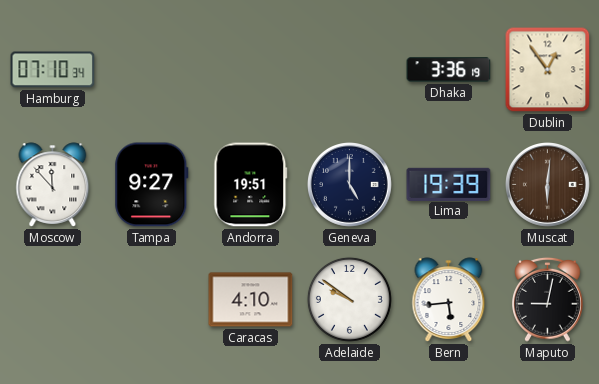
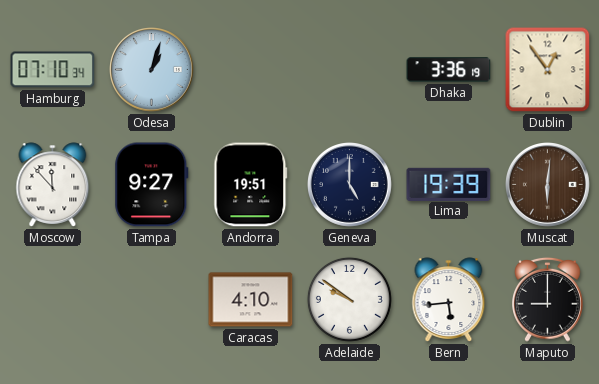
Odesa: none -> 1:03
Maputo: 9:02 -> 9:00
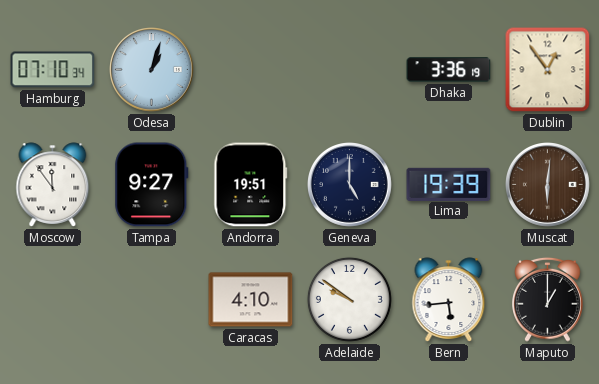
Moscow: 11:53 -> 11:54
Maputo: 9:00 -> 1:00
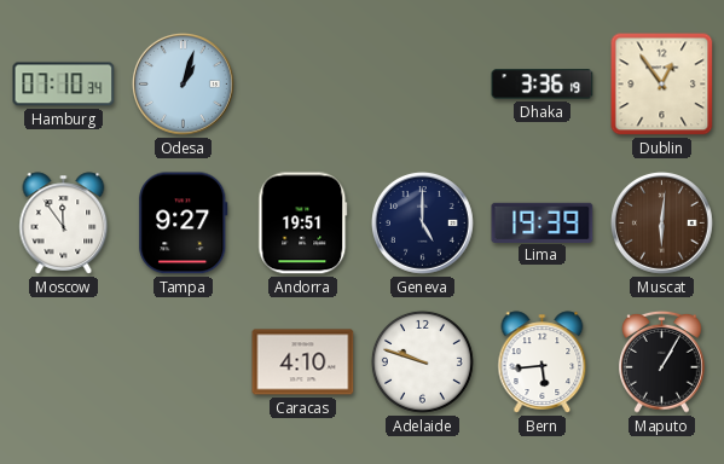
Adelaide: 9:51 -> 9:48
Maputo: 1:00 -> 1:05
